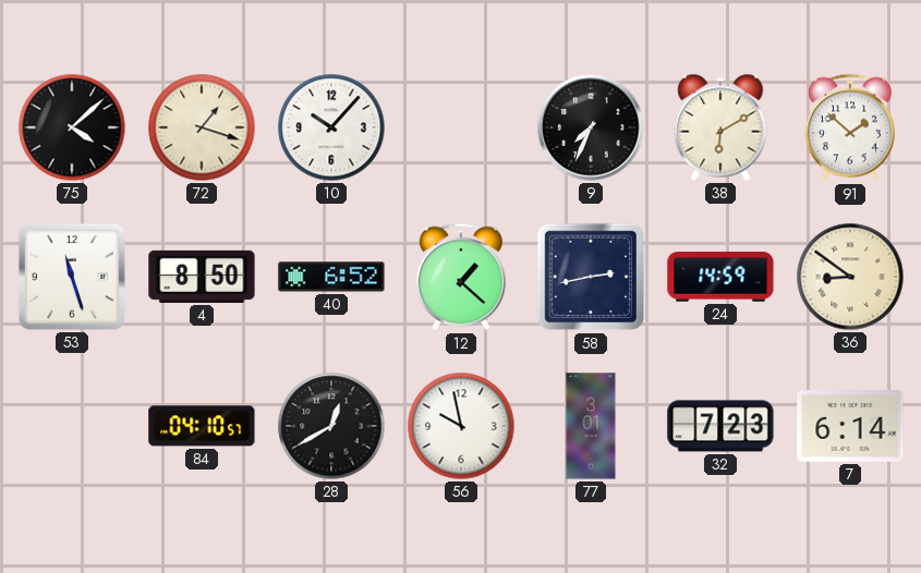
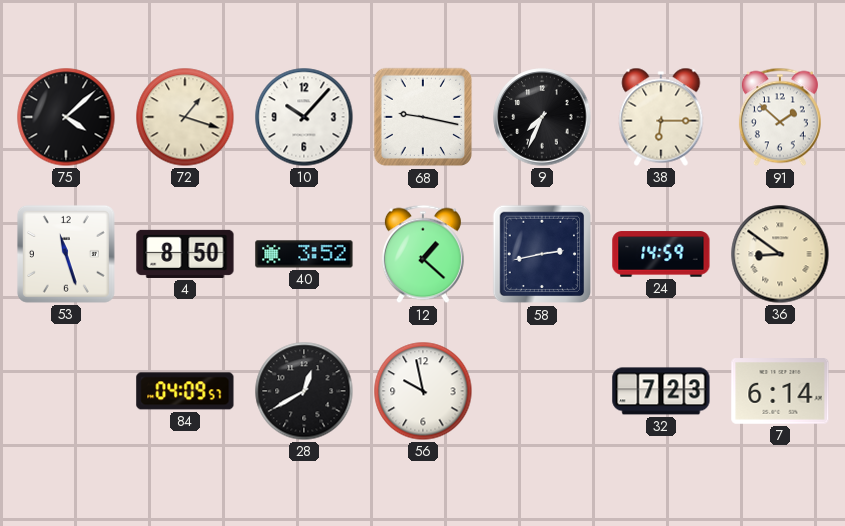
68: none -> 9:17
38: 6:10 -> 6:15
40: 6:52 -> 3:52
84: 04:10 -> 04:09
77: 3:01 -> none
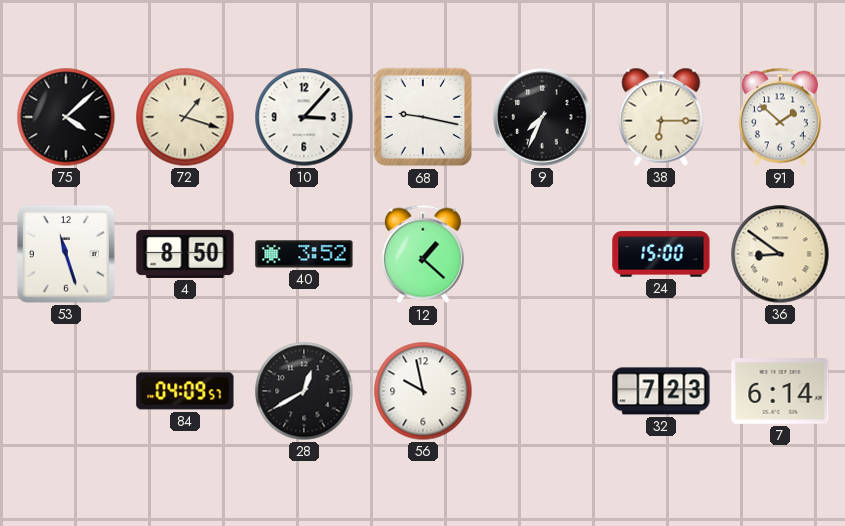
10: 10:07 -> 3:07
58: 2:43 -> none
24: 14:59 -> 15:00
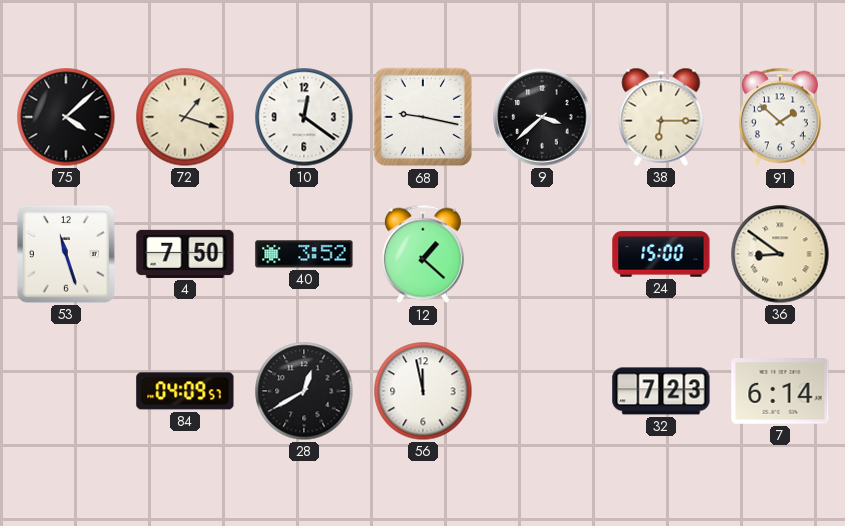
10: 3:07 -> 12:21
9: 7:34 -> 3:38
4: 8:50 -> 7:50
56: 9:58 -> 11:58
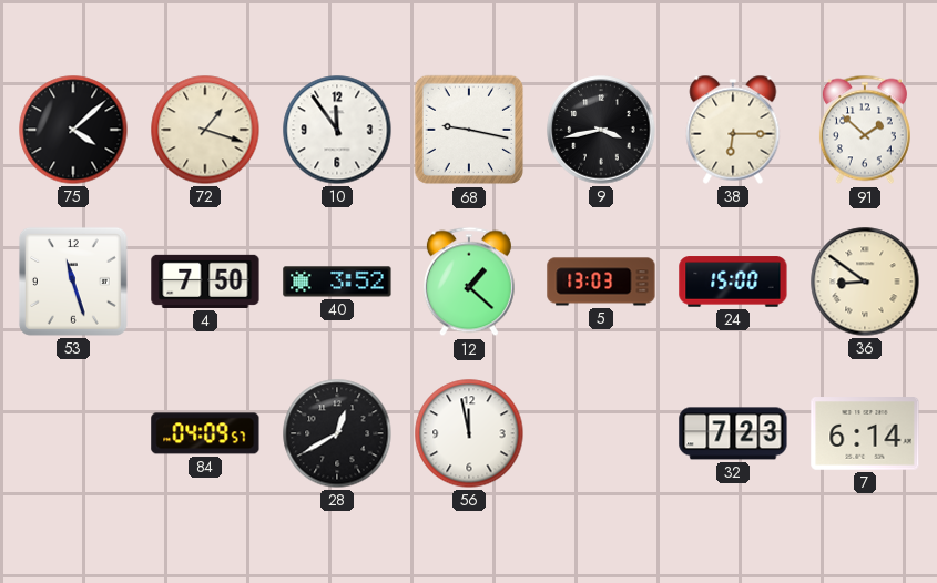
10: 12:21 -> 11:54
9: 3:38 -> 3:43
5: none -> 13:03
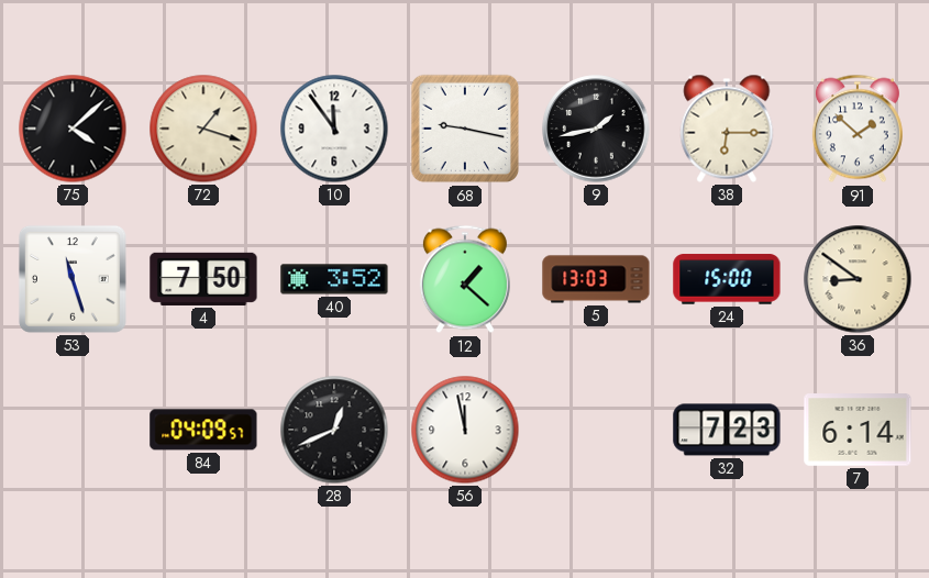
9: 3:43 -> 1:43
28: 12:40 -> 12:41
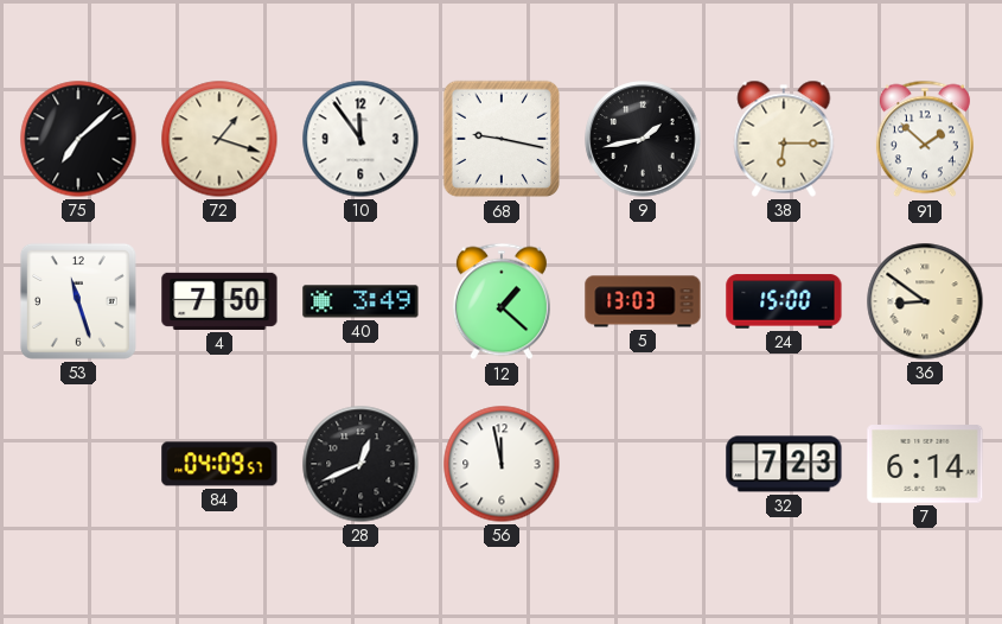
75: 4:08 -> 7:08
40: 3:52 -> 3:49
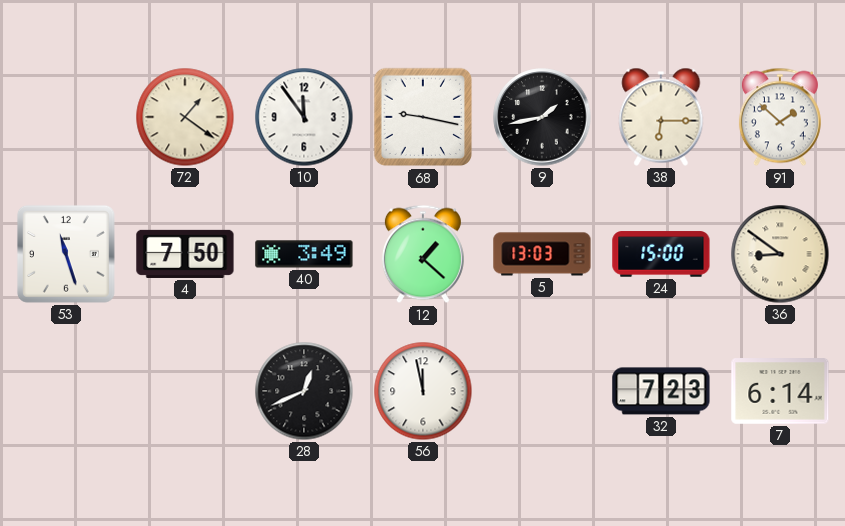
75: 7:08 -> none
72: 1:18 -> 1:21
84: 04:09 -> none
